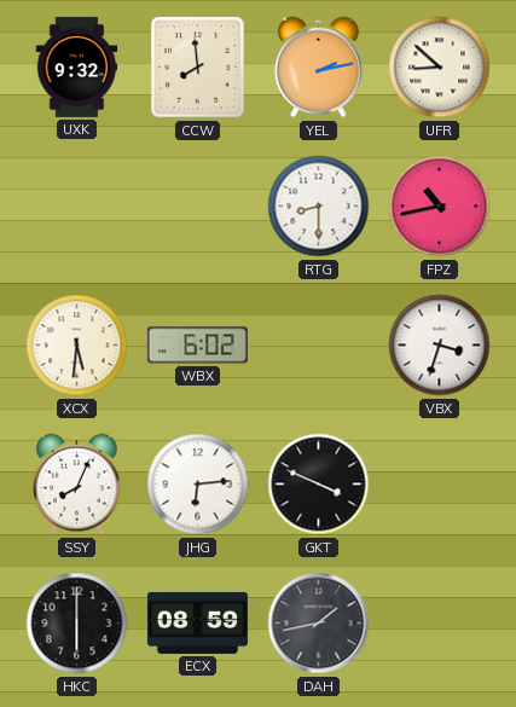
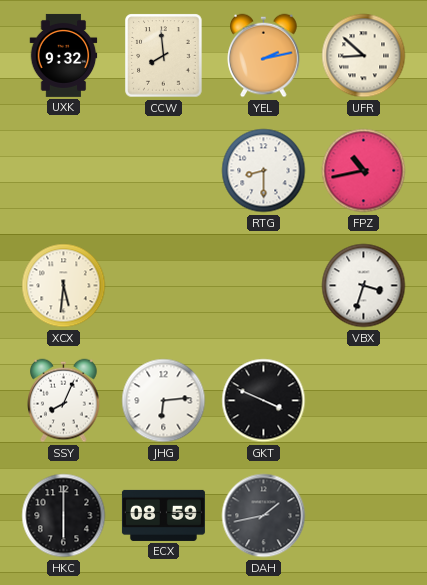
WBX: 6:02 -> none
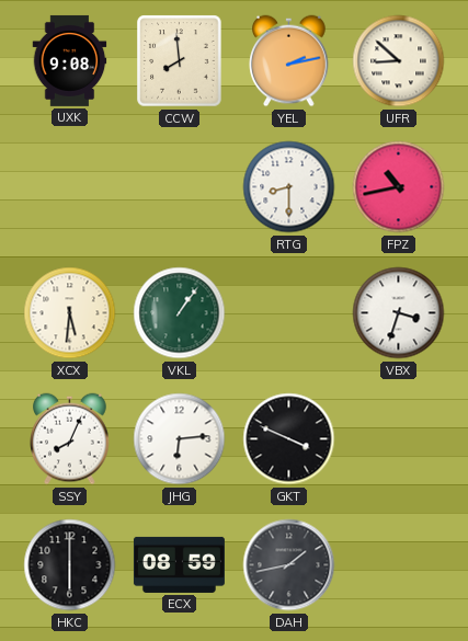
UXK: 9:32 -> 9:08
VKL: none -> 1:06
